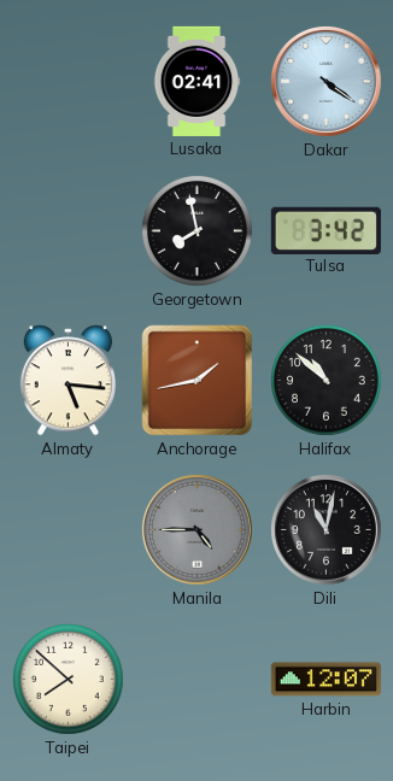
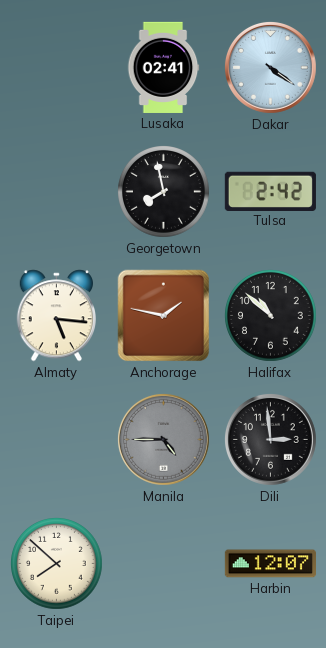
Tulsa: 3:42 -> 2:42
Anchorage: 1:43 -> 1:47
Dili: 11:02 -> 2:59
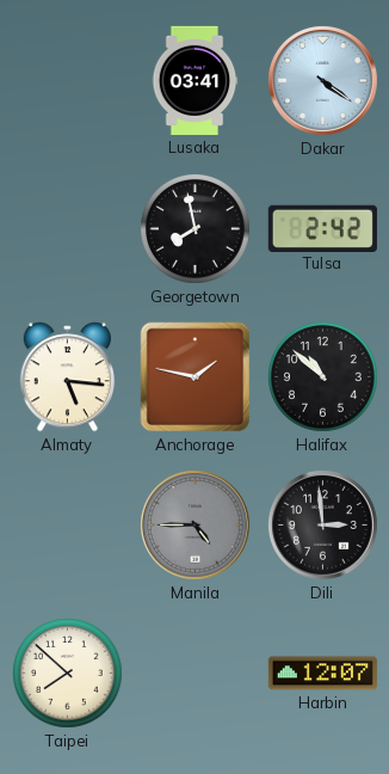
Lusaka: 02:41 -> 03:41
